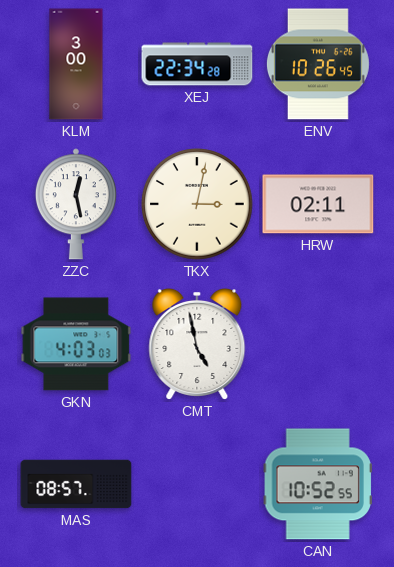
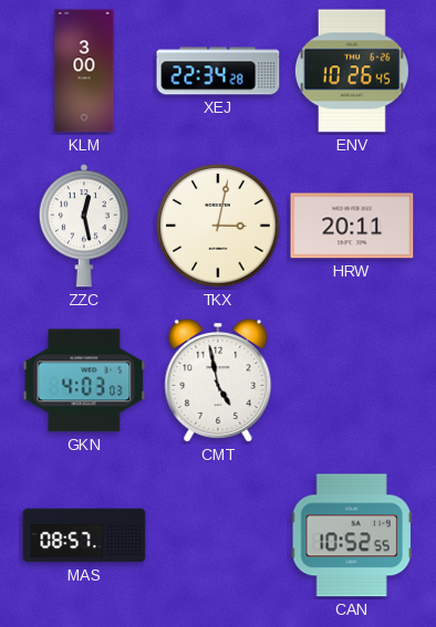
HRW: 02:11 -> 20:11
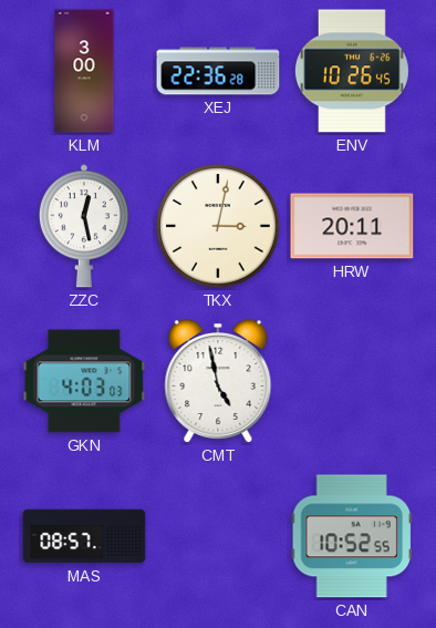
XEJ: 22:34 -> 22:36
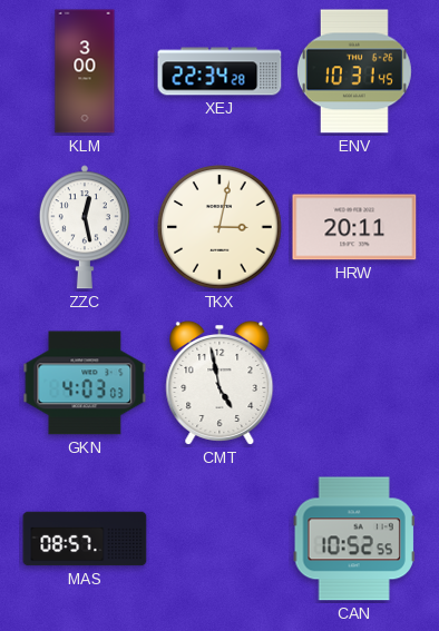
XEJ: 22:36 -> 22:34
ENV: 10:26 -> 10:31
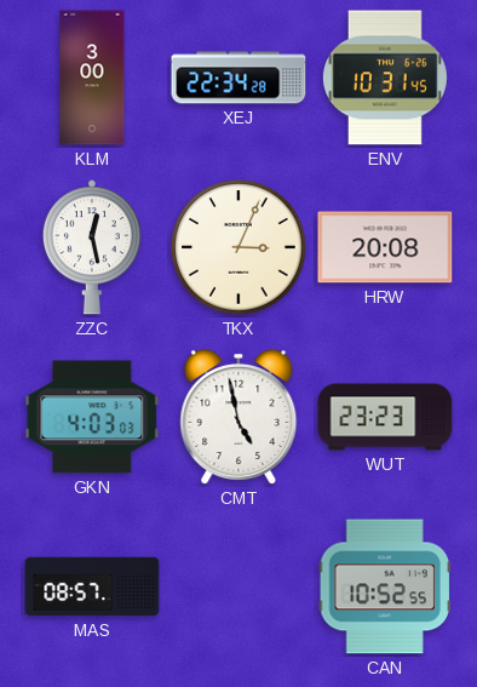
TKX: 3:02 -> 3:04
HRW: 20:11 -> 20:08
WUT: none -> 23:23
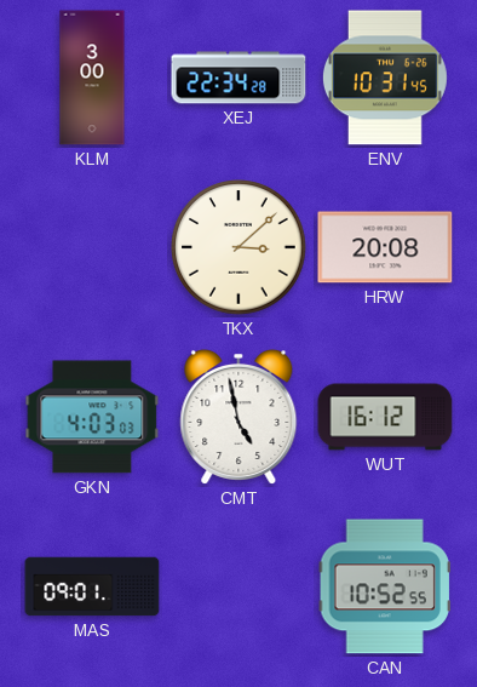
ZZC: 12:28 -> none
TKX: 3:04 -> 3:08
WUT: 23:23 -> 16:12
MAS: 08:57 -> 09:01
